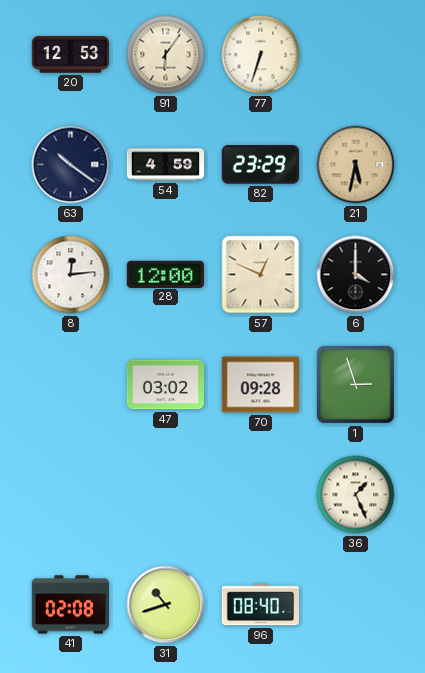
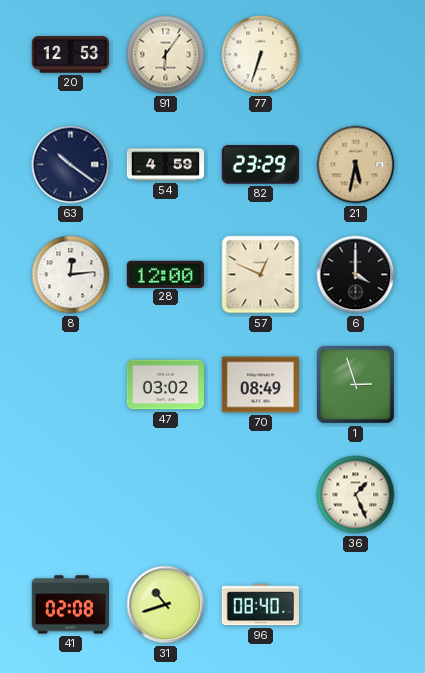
70: 09:28 -> 08:49
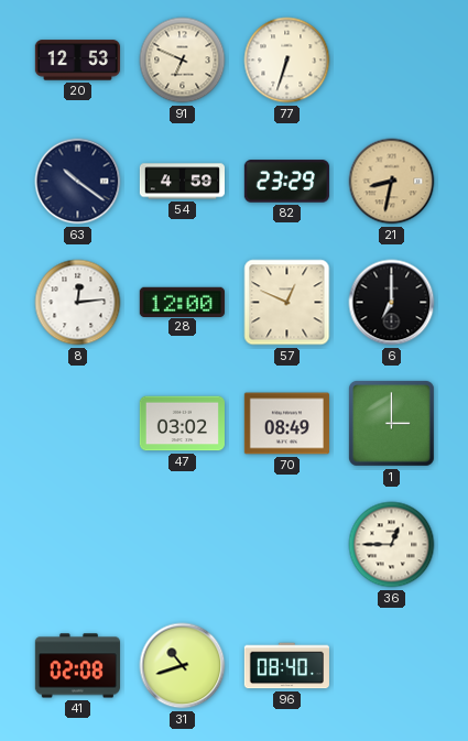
91: 6:06 -> 6:49
21: 5:32 -> 8:32
6: 4:00 -> 7:00
1: 2:57 -> 3:00
36: 1:26 -> 12:45
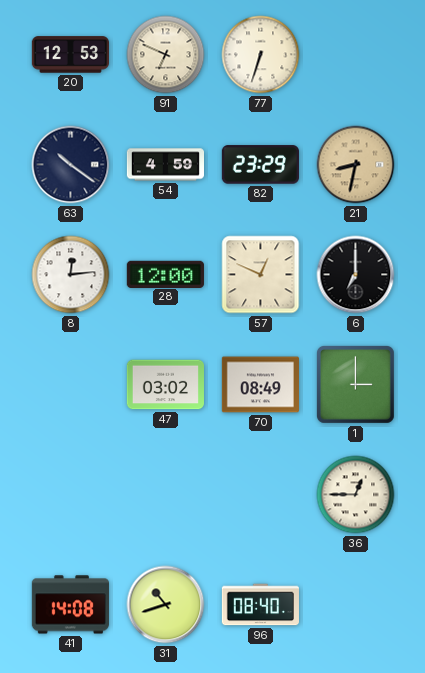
41: 02:08 -> 14:08
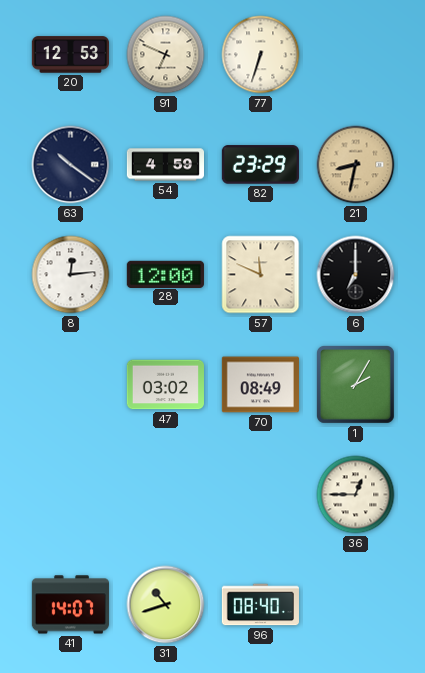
57: 12:49 -> 11:49
1: 3:00 -> 2:05
41: 14:08 -> 14:07
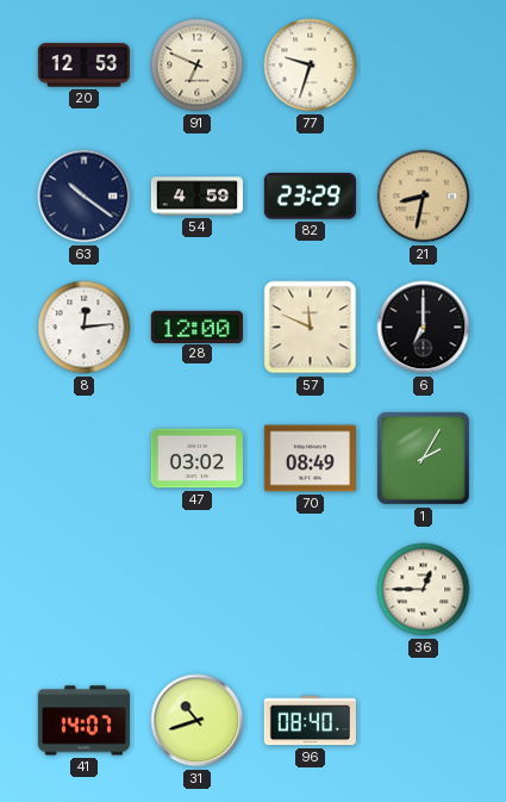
77: 6:33 -> 9:33
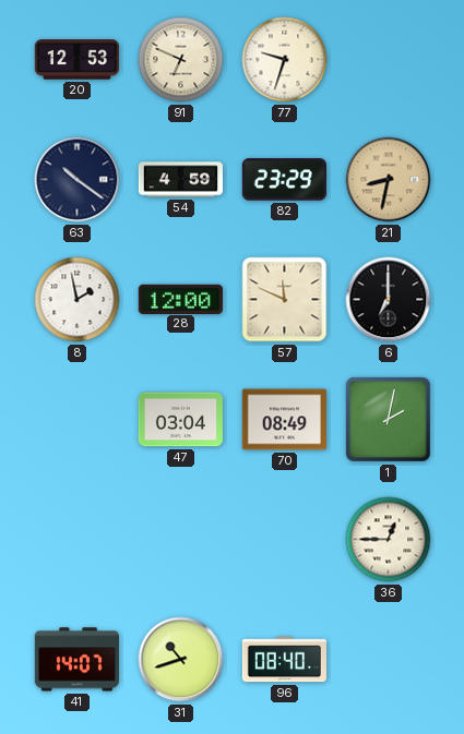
8: 12:14 -> 1:58
47: 03:02 -> 03:04
1: 2:05 -> 2:02
